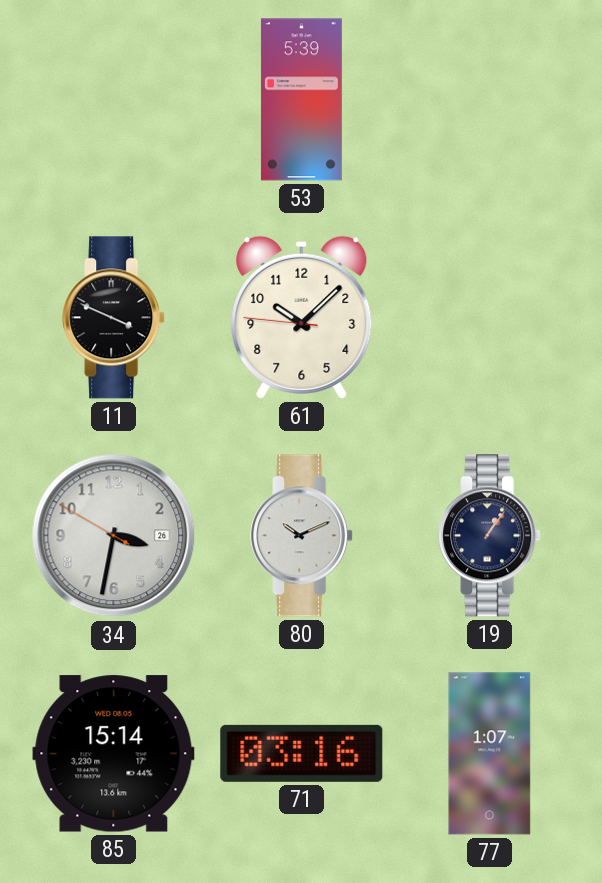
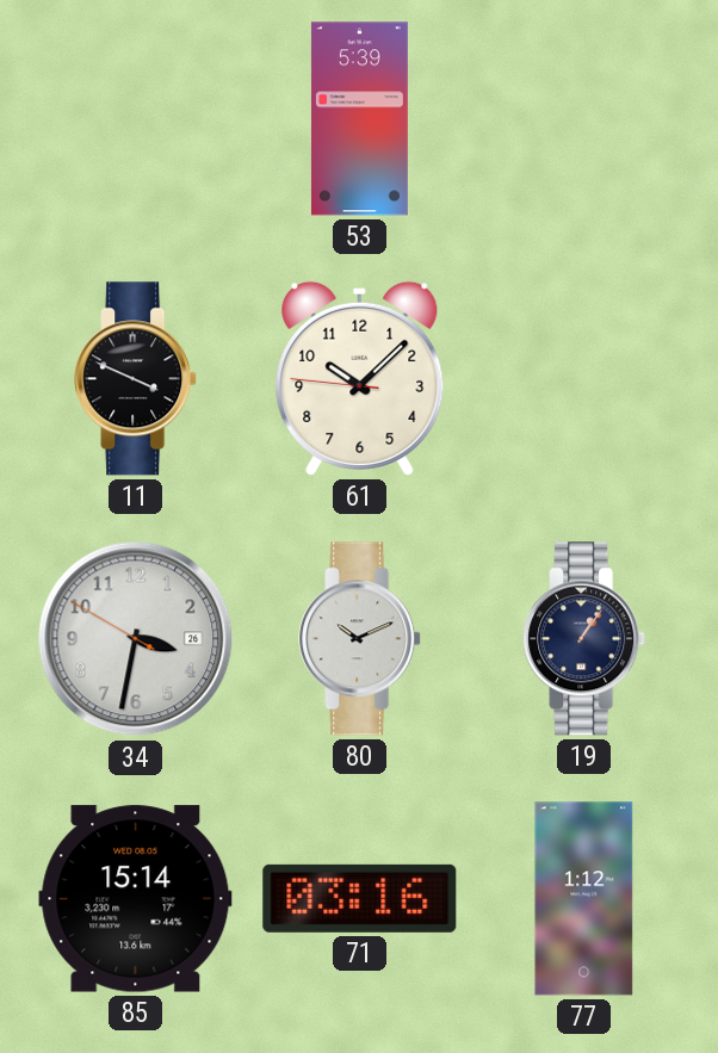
77: 1:07 -> 1:12
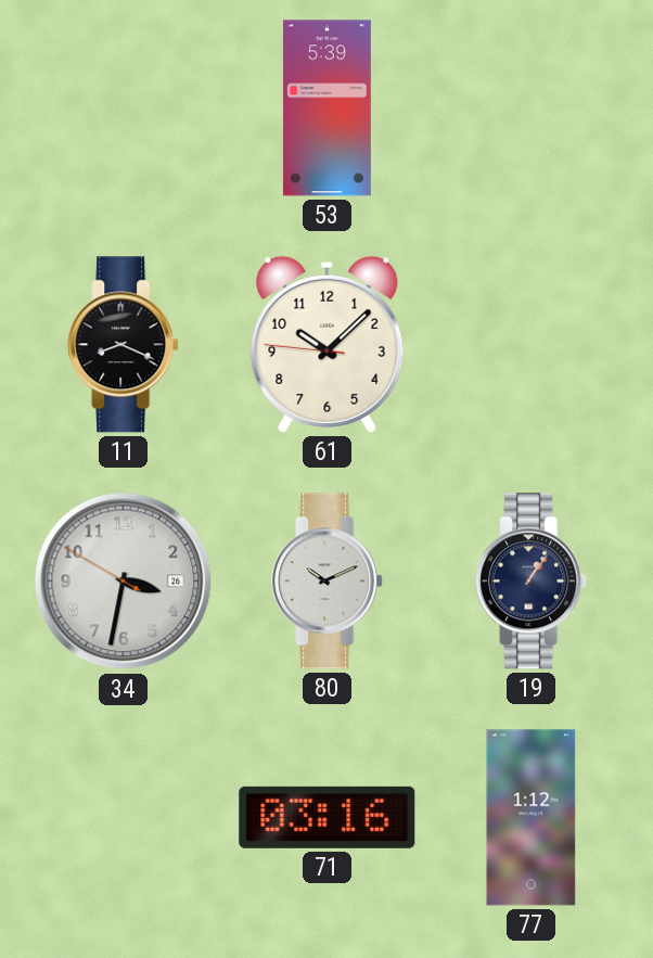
11: 3:49 -> 8:19
85: 15:14 -> none
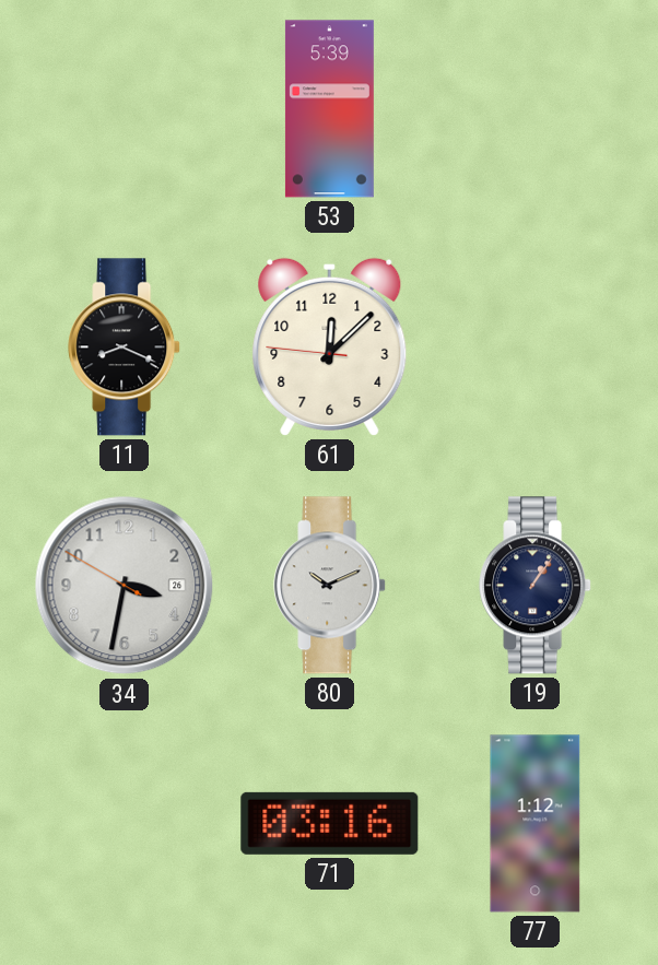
61: 10:07 -> 12:07
